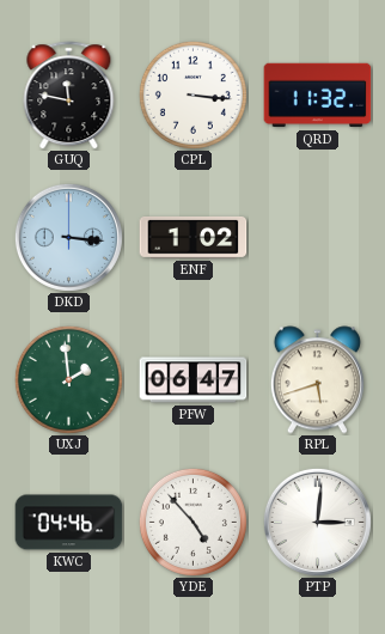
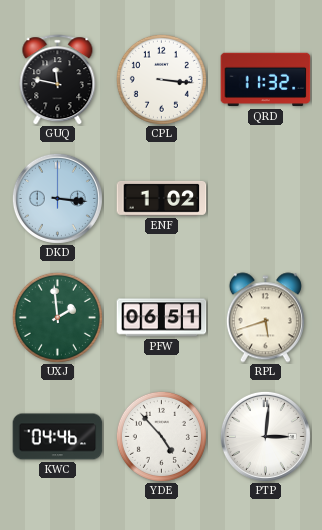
PFW: 06:47 -> 06:51
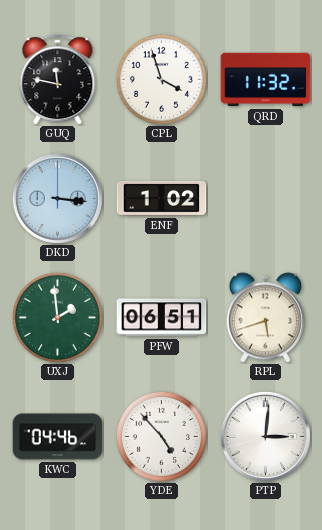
CPL: 3:16 -> 3:57
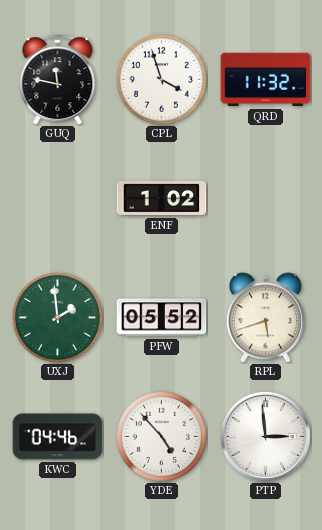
DKD: 3:16 -> none
PFW: 06:51 -> 05:52
PTP: 3:01 -> 2:59
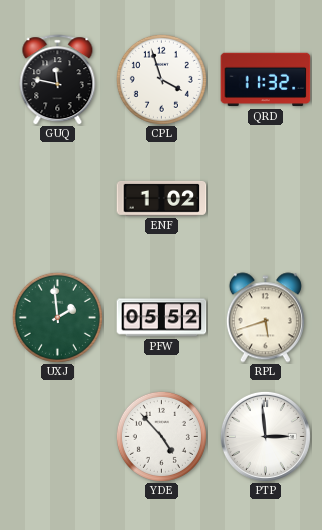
KWC: 04:46 -> none
